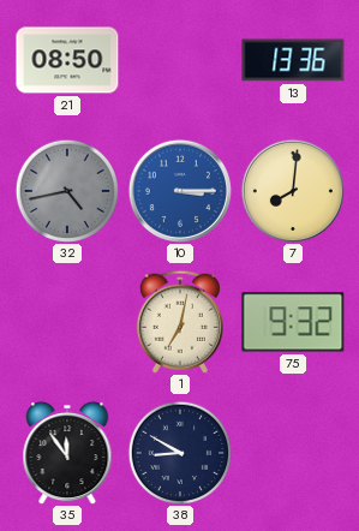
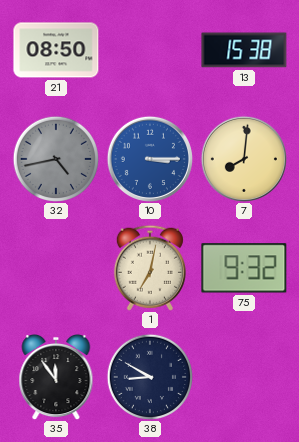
13: 13:36 -> 15:38
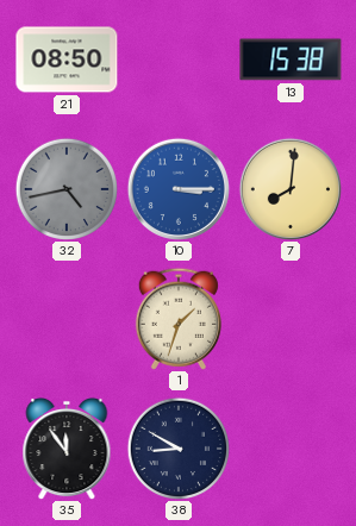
1: 7:02 -> 1:33
75: 9:32 -> none
